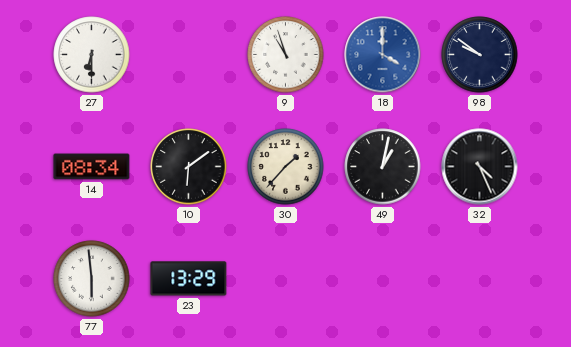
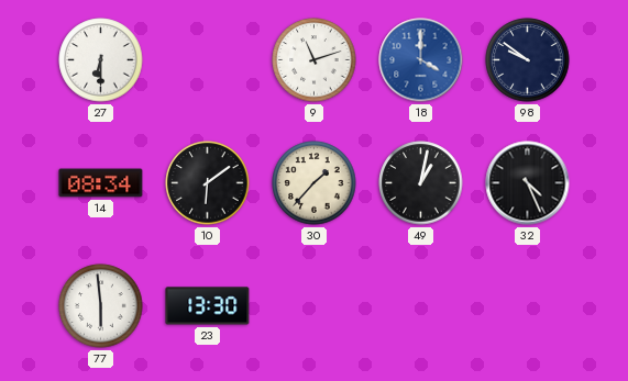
9: 10:57 -> 11:12
23: 13:29 -> 13:30
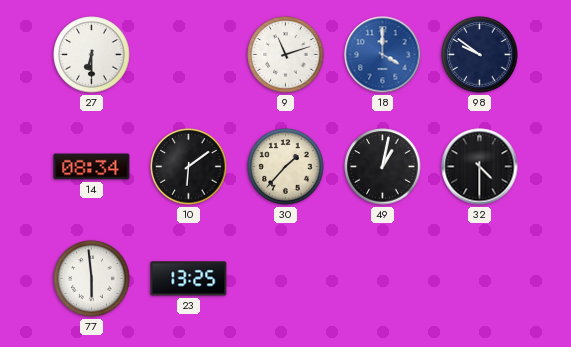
32: 4:26 -> 4:30
23: 13:30 -> 13:25
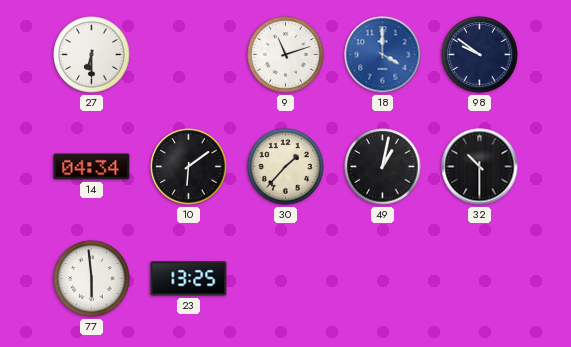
14: 08:34 -> 04:34
32: 4:30 -> 10:30
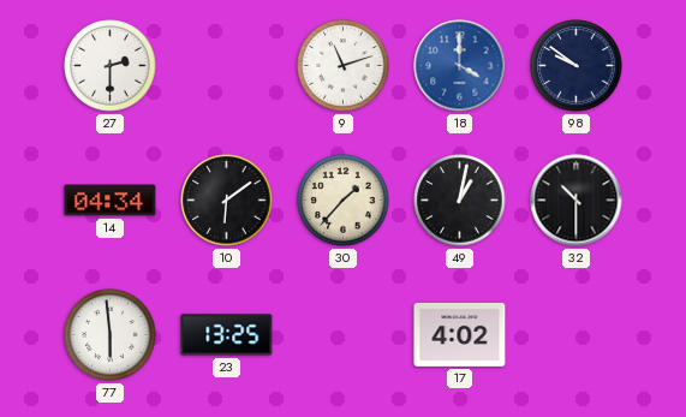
27: 6:30 -> 2:30
17: none -> 4:02
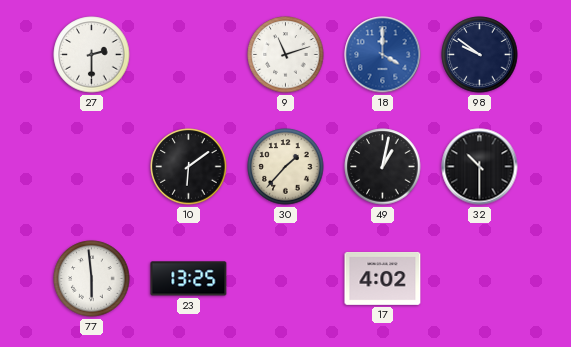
14: 04:34 -> none
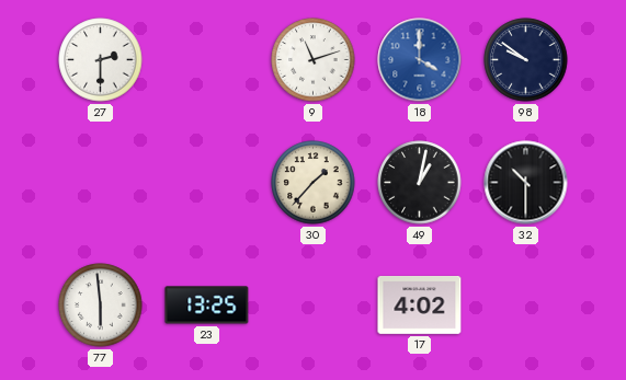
10: 6:09 -> none
